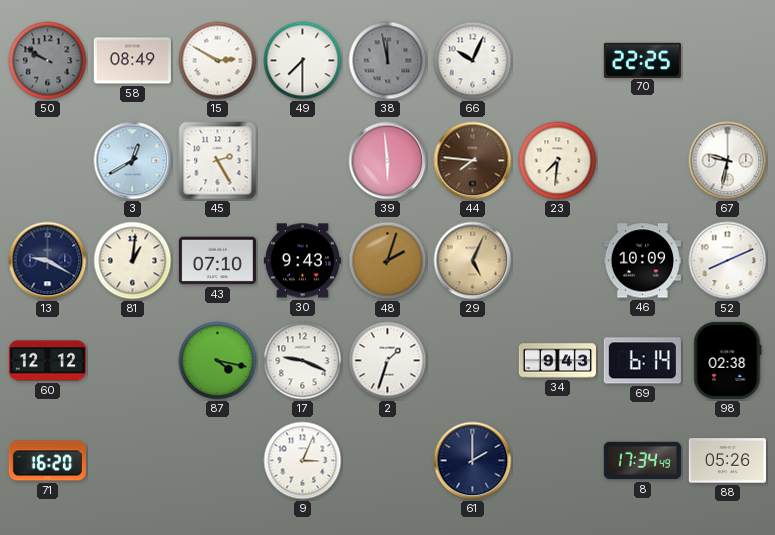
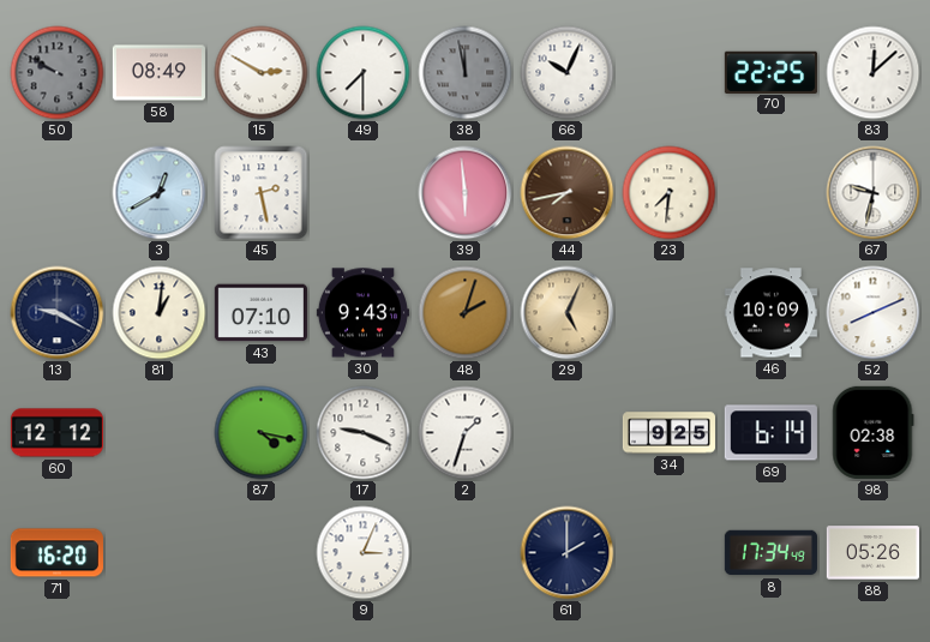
83: none -> 12:08
45: 2:25 -> 2:28
44: 7:46 -> 7:43
34: 9:43 -> 9:25
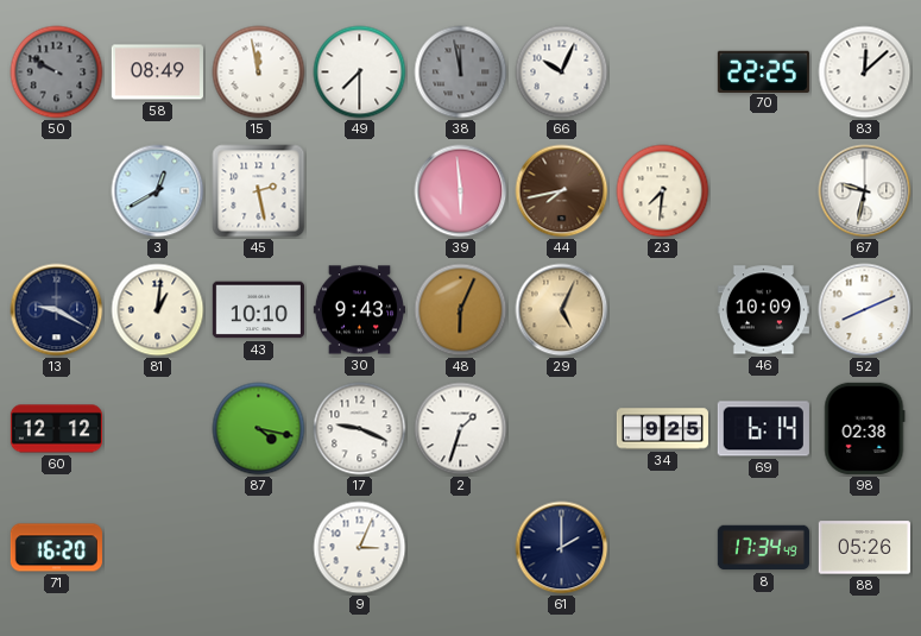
15: 2:50 -> 11:58
43: 07:10 -> 10:10
48: 2:03 -> 6:04
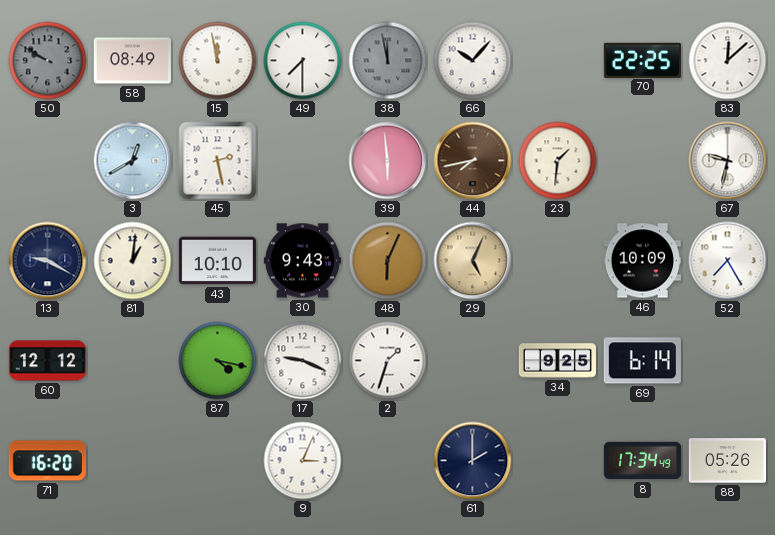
66: 10:04 -> 10:07
23: 7:31 -> 1:31
52: 8:11 -> 7:25
98: 02:38 -> none
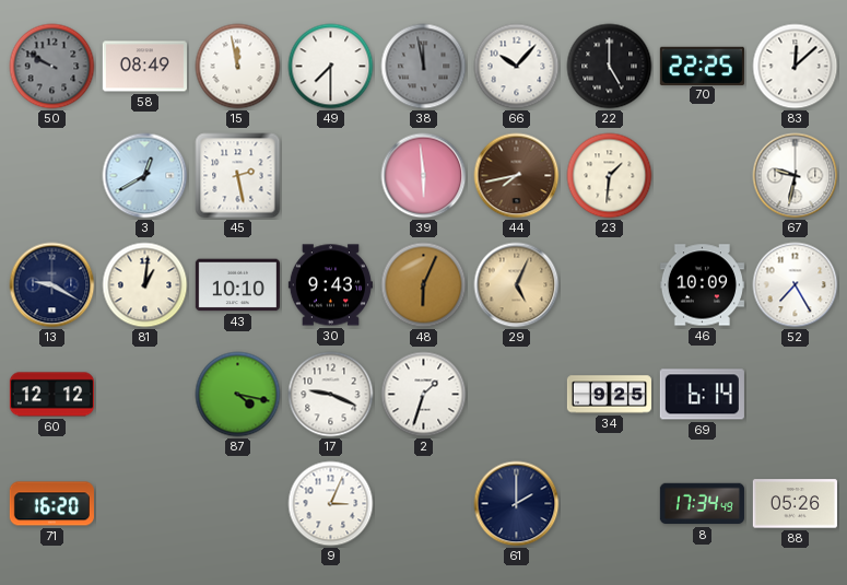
22: none -> 5:00
